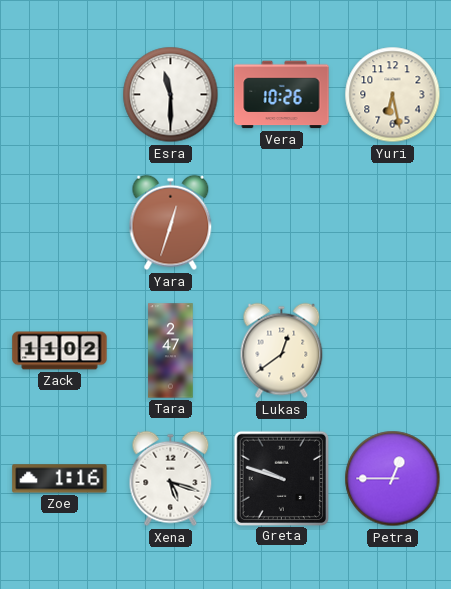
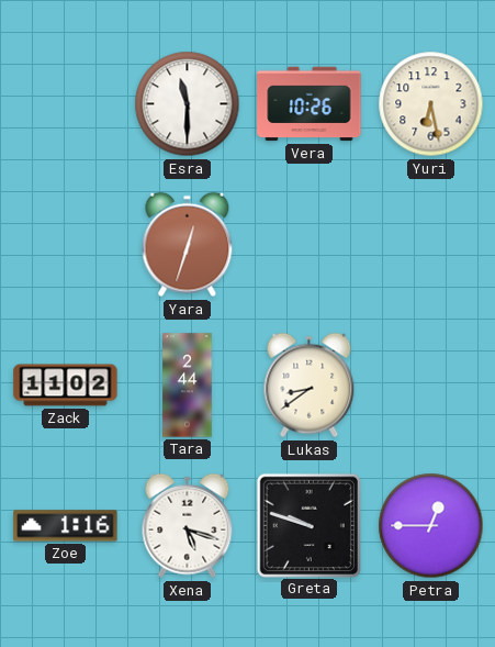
Tara: 2:47 -> 2:44
Lukas: 12:39 -> 8:39
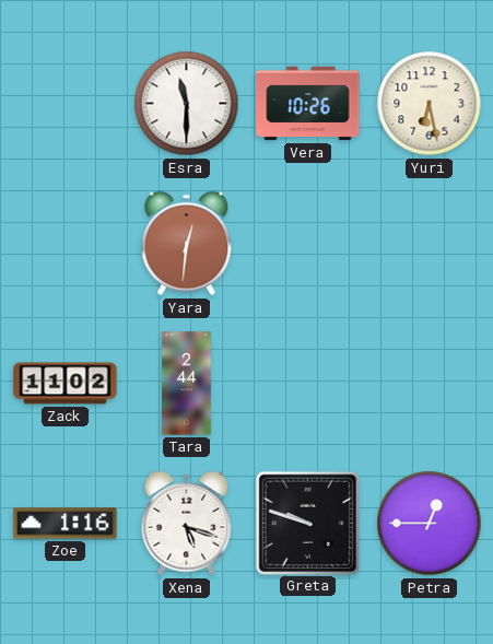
Yara: 12:33 -> 12:31
Lukas: 8:39 -> none
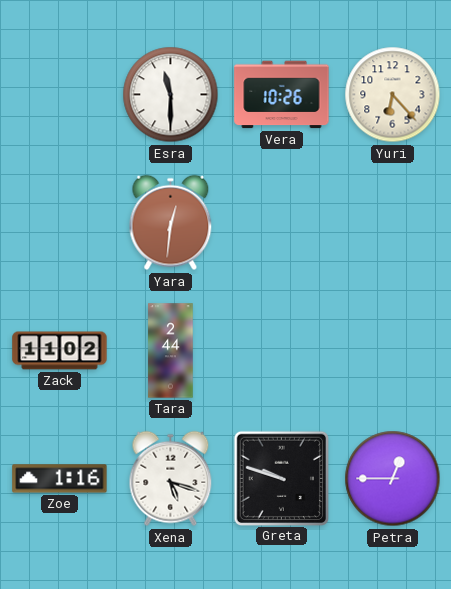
Yuri: 6:28 -> 6:23
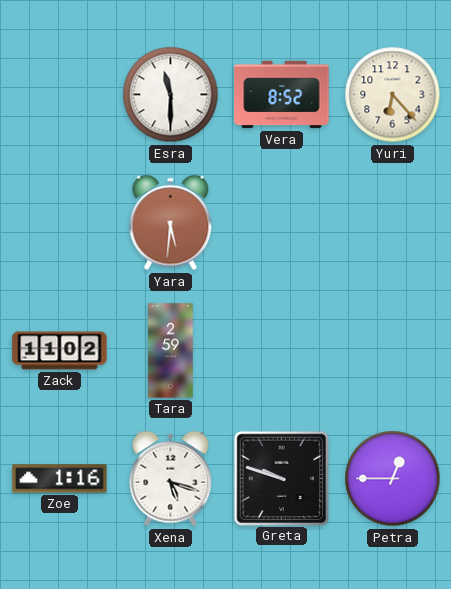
Vera: 10:26 -> 8:52
Yara: 12:31 -> 5:31
Tara: 2:44 -> 2:59
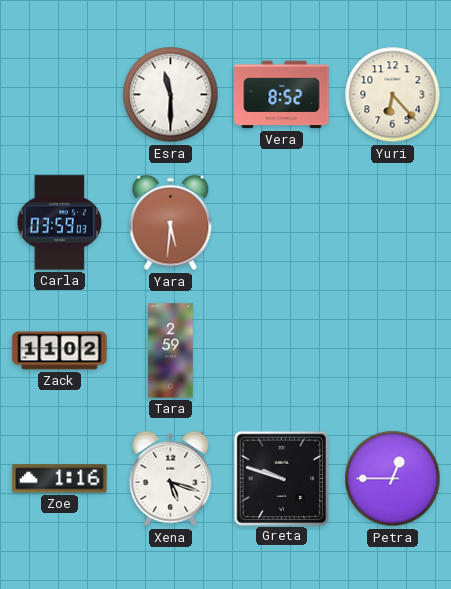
Carla: none -> 03:59
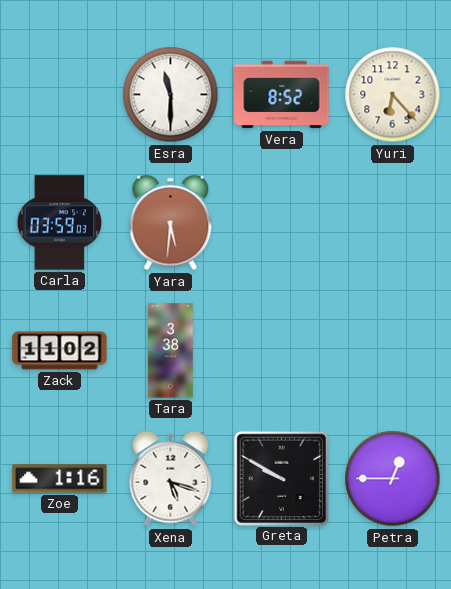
Tara: 2:59 -> 3:38
Greta: 9:48 -> 9:50
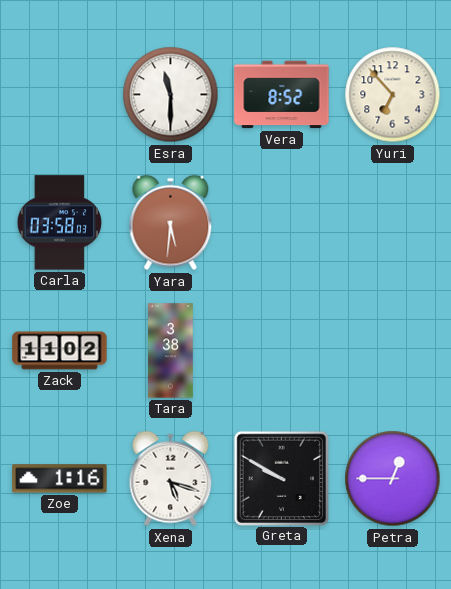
Yuri: 6:23 -> 6:53
Carla: 03:59 -> 03:58
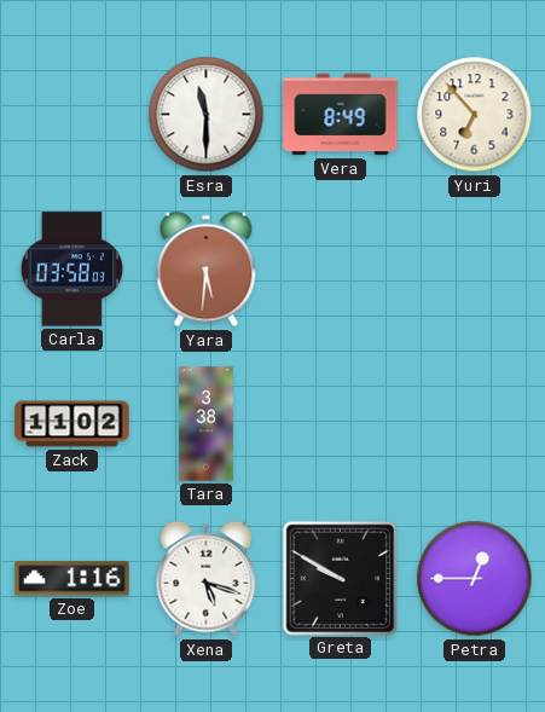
Vera: 8:52 -> 8:49
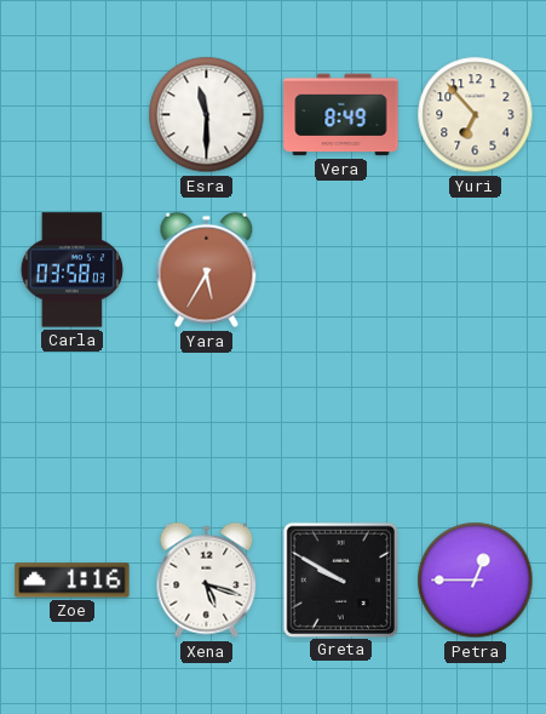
Yara: 5:31 -> 5:35
Zack: 11:02 -> none
Tara: 3:38 -> none
